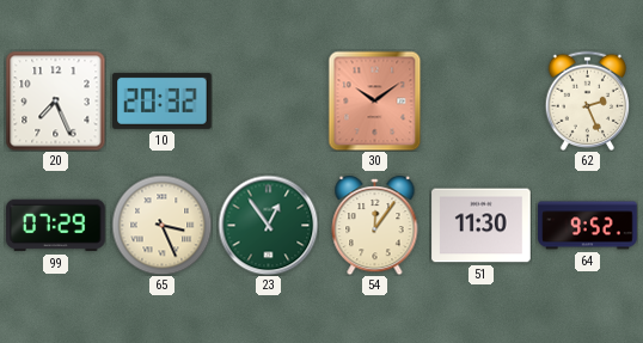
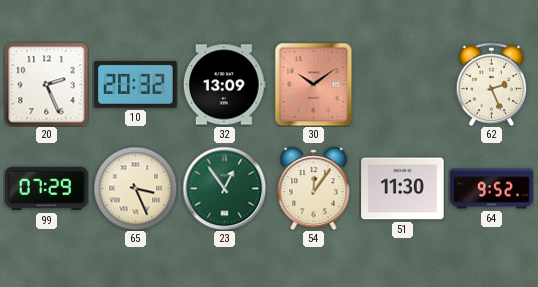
20: 7:26 -> 2:26
32: none -> 13:09
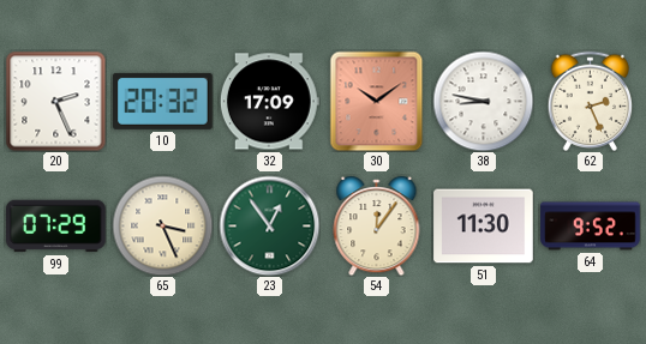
32: 13:09 -> 17:09
38: none -> 8:47
